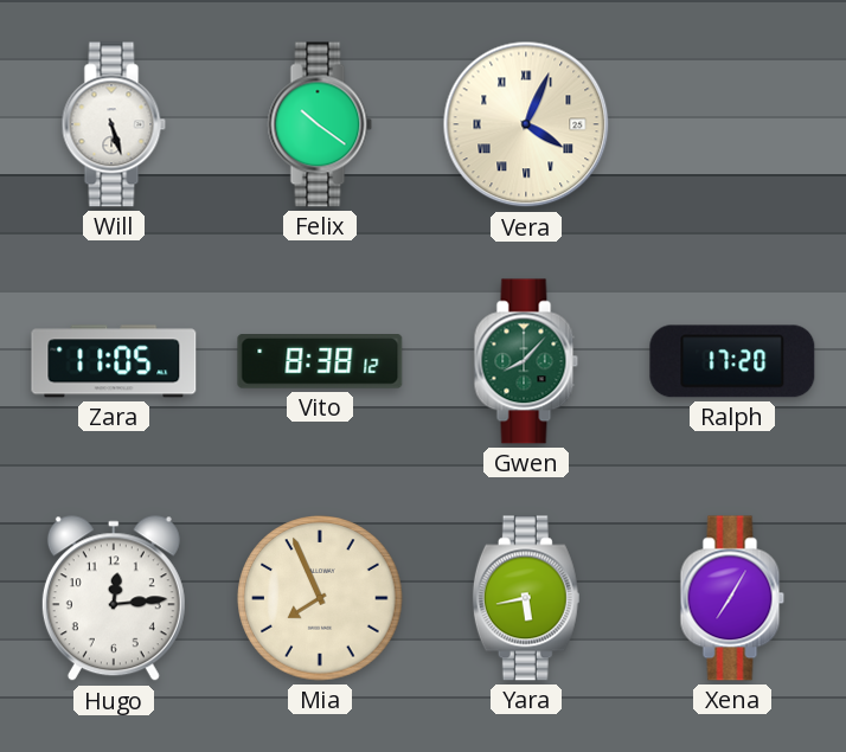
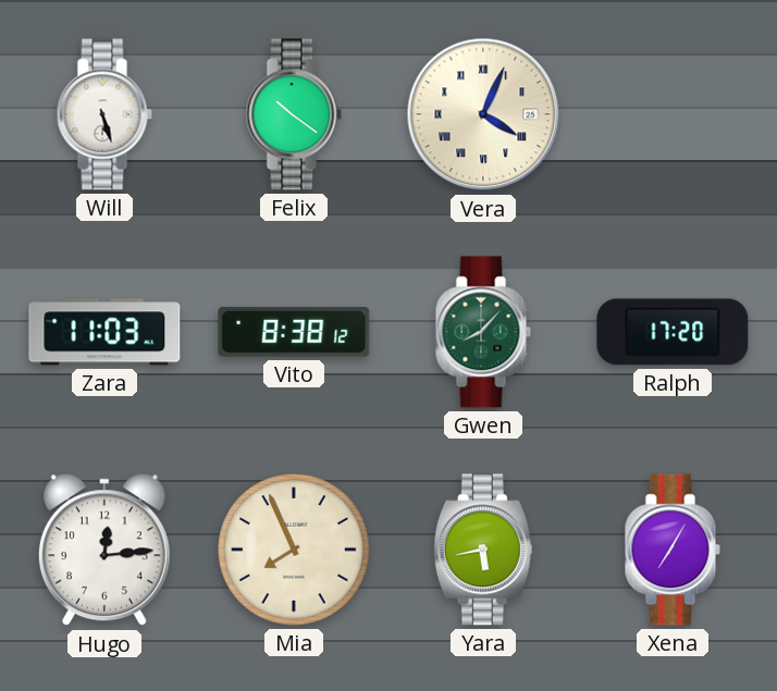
Zara: 11:05 -> 11:03
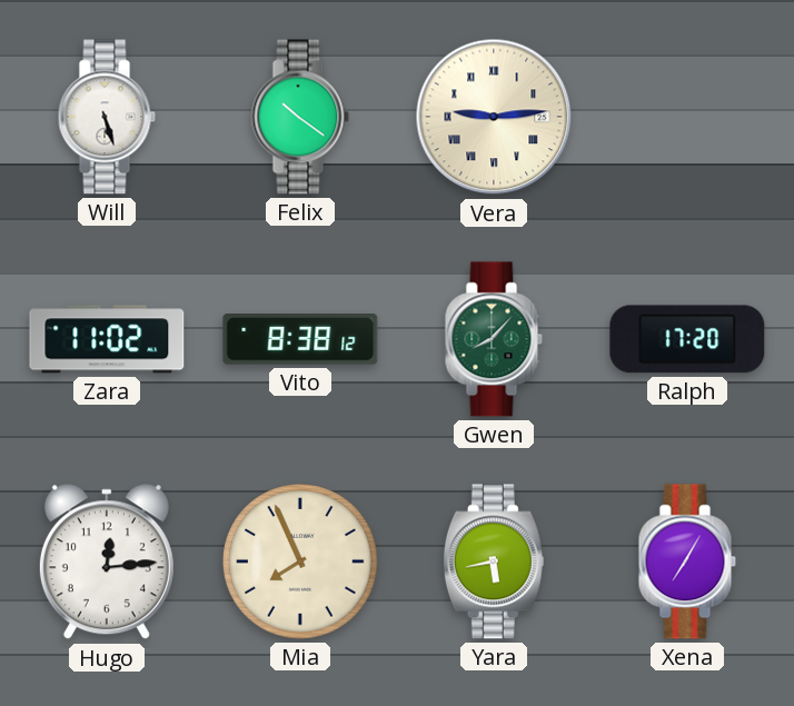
Vera: 4:04 -> 9:14
Zara: 11:03 -> 11:02
